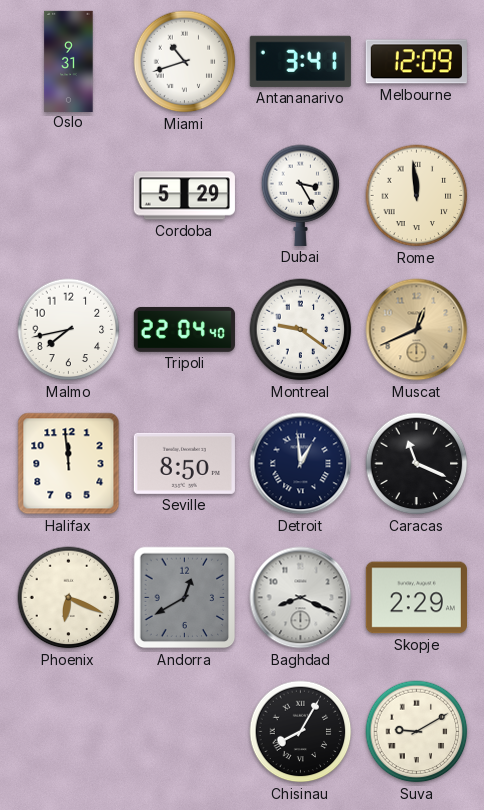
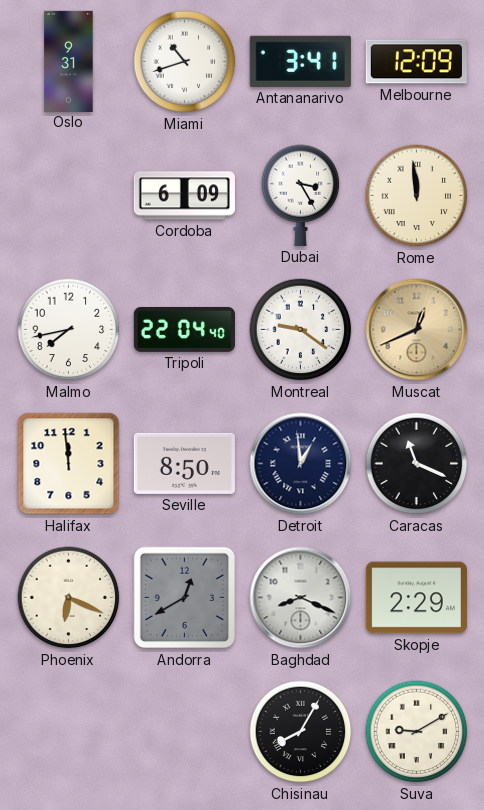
Cordoba: 5:29 -> 6:09
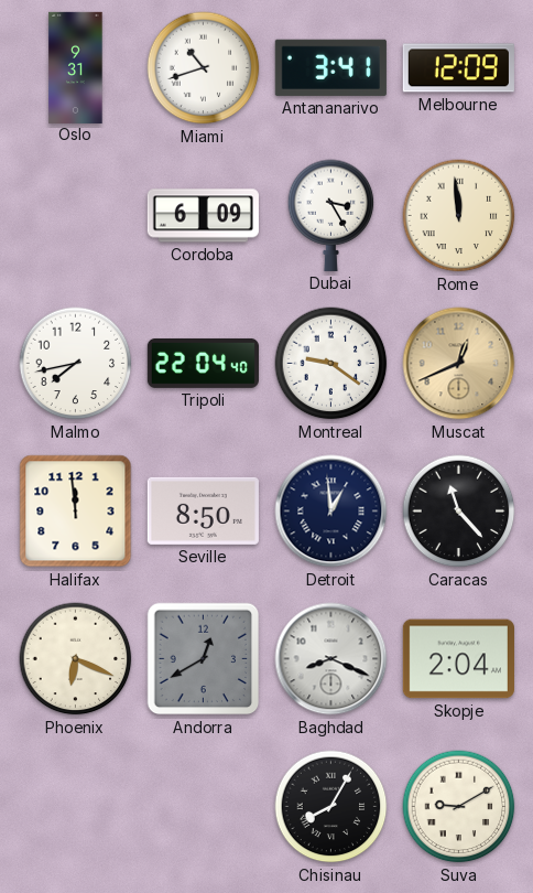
Caracas: 11:19 -> 11:23
Skopje: 2:29 -> 2:04
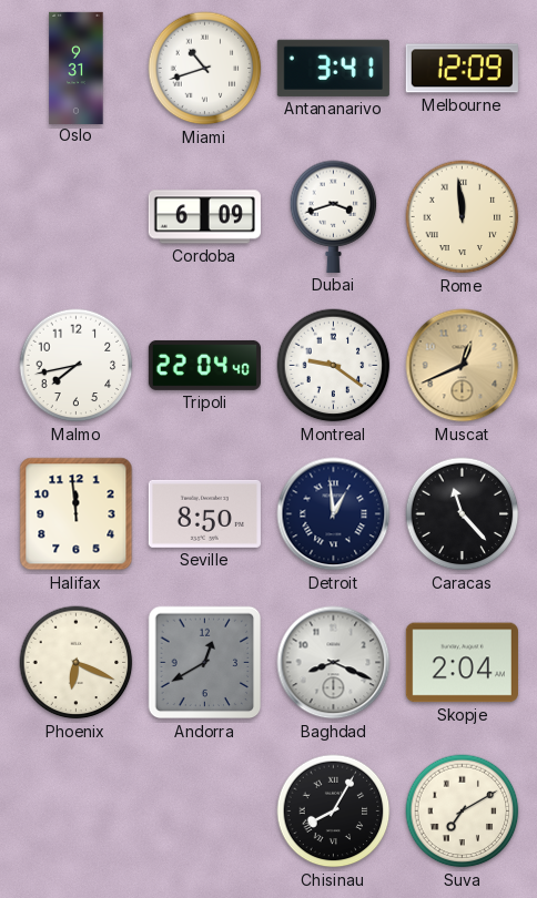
Dubai: 3:25 -> 3:42
Suva: 9:10 -> 7:10
